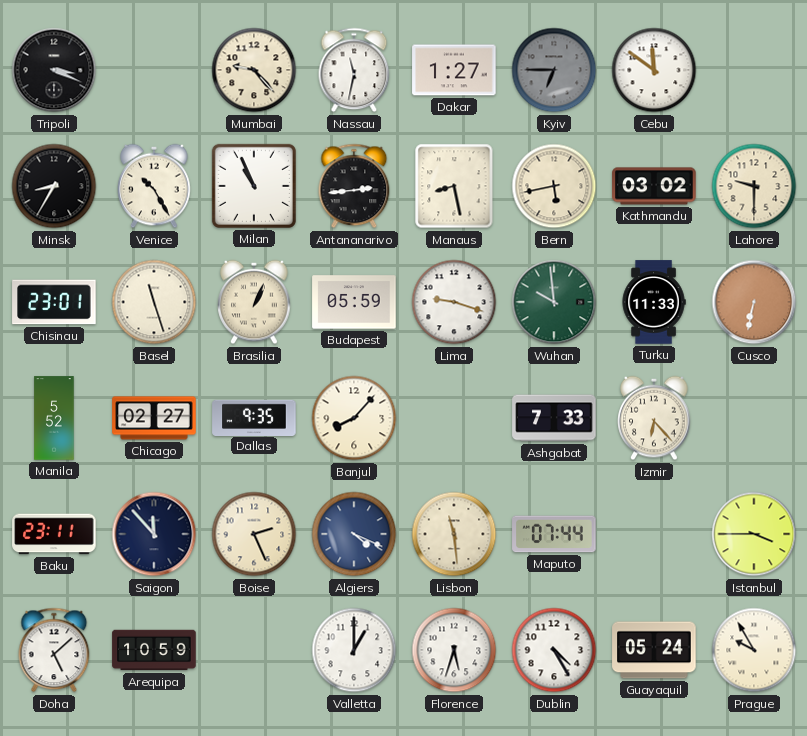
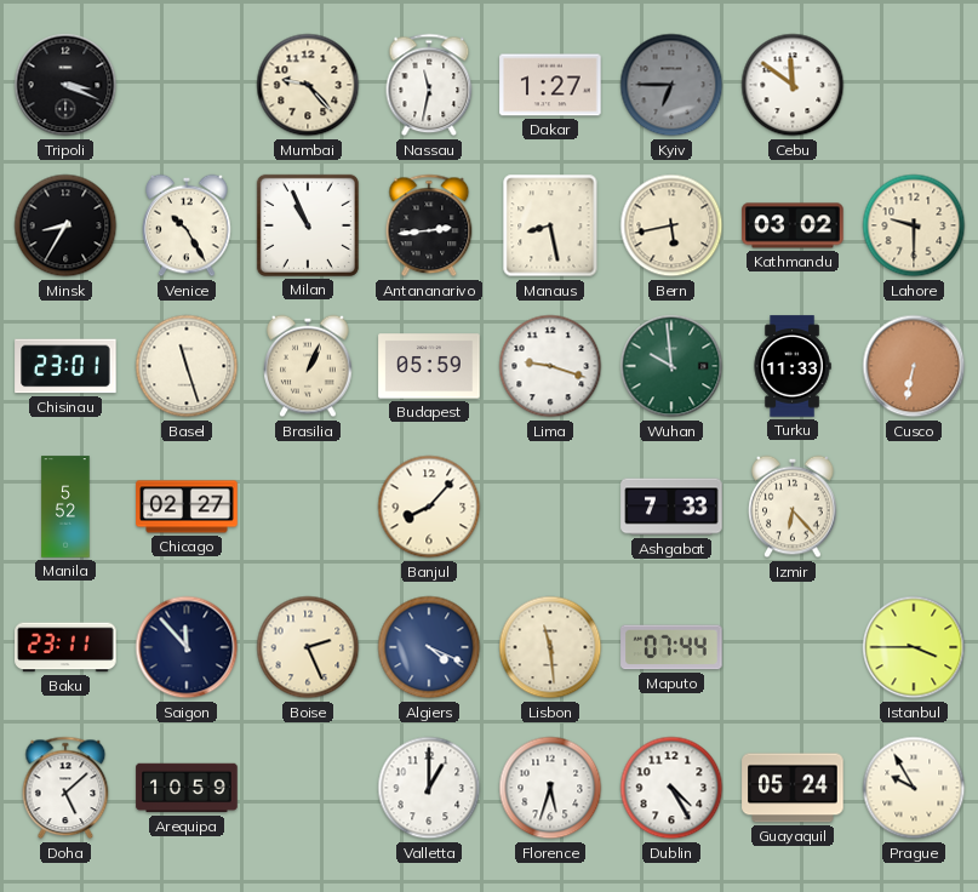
Dallas: 9:35 -> none
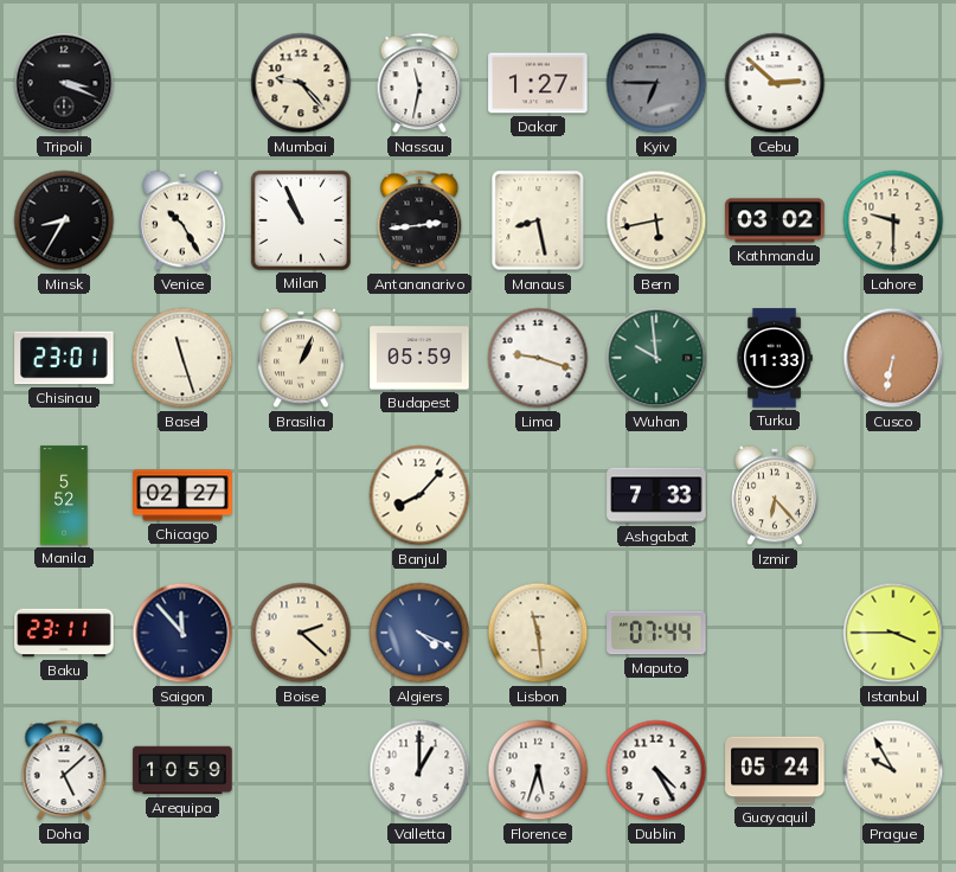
Cebu: 11:51 -> 2:52
Boise: 2:26 -> 2:22
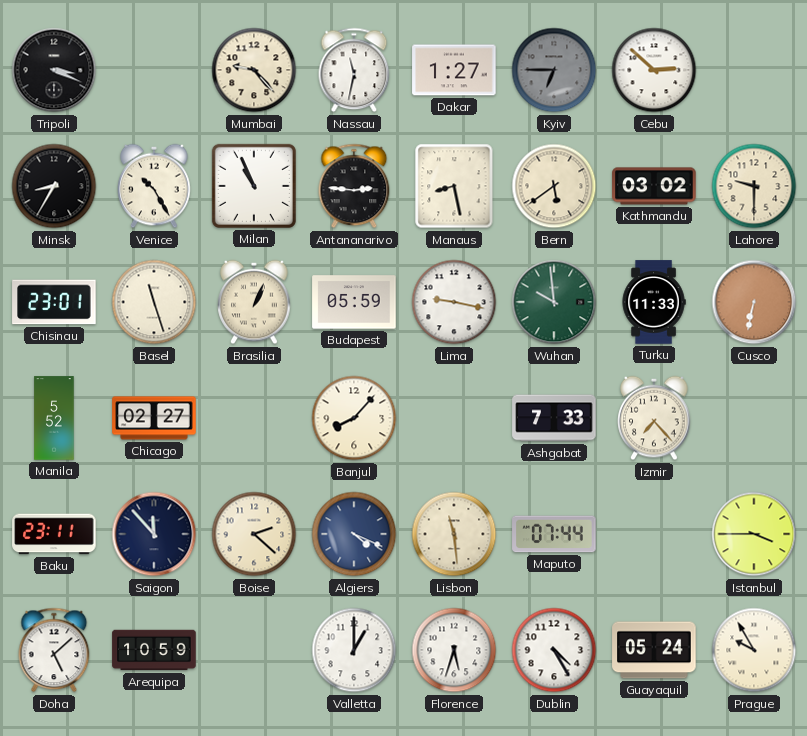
Antananarivo: 2:44 -> 2:46
Bern: 5:43 -> 5:39
Lima: 9:18 -> 9:17
Izmir: 6:23 -> 7:23
